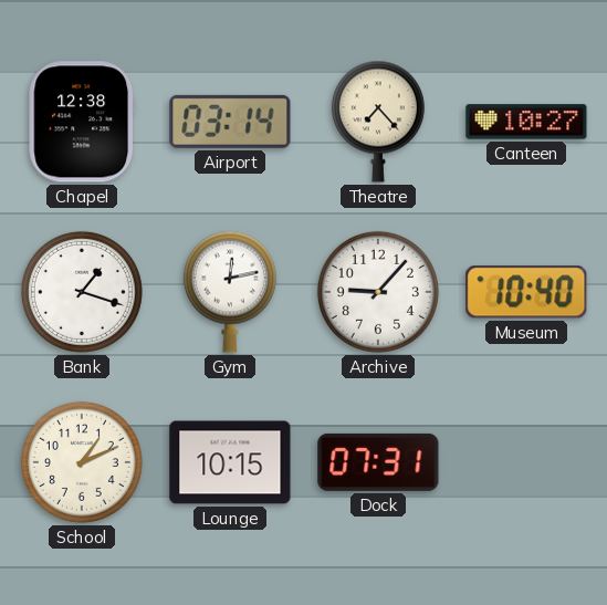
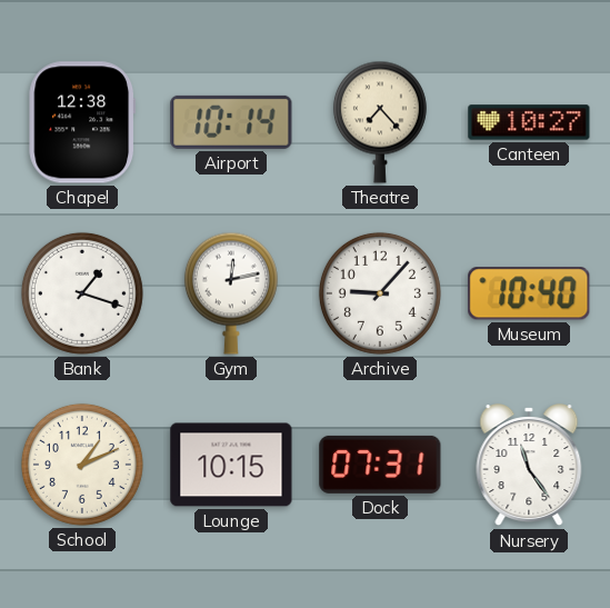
Airport: 03:14 -> 10:14
Nursery: none -> 11:24
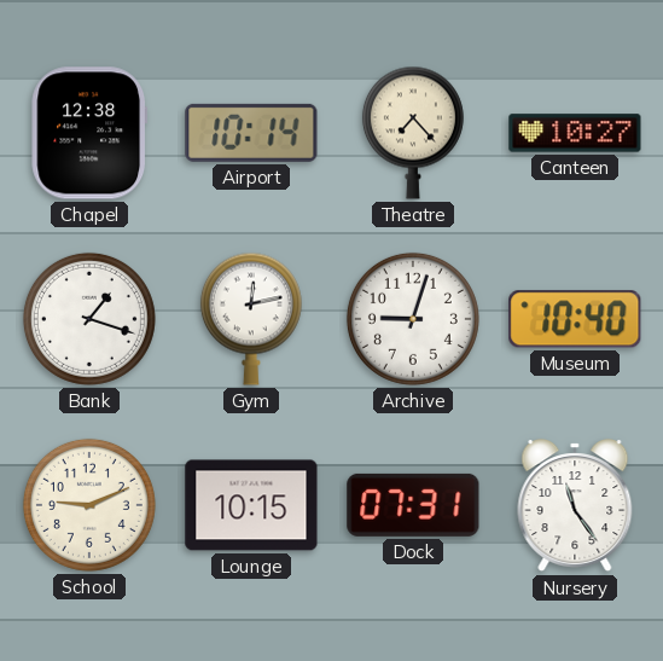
Archive: 9:07 -> 9:03
School: 1:11 -> 9:11
